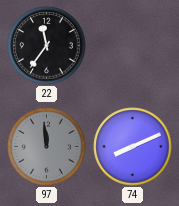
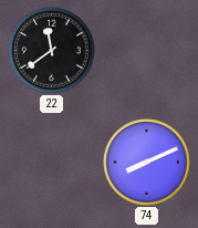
22: 11:36 -> 11:39
97: 11:59 -> none
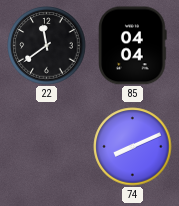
85: none -> 04:04
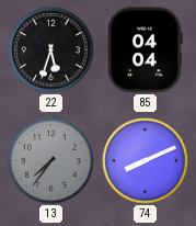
22: 11:39 -> 5:33
13: none -> 7:36
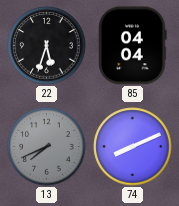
13: 7:36 -> 7:41
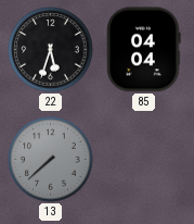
13: 7:41 -> 7:38
74: 8:11 -> none
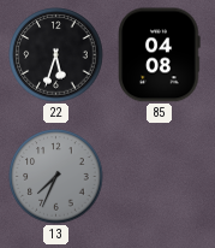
85: 04:04 -> 04:08
13: 7:38 -> 7:34
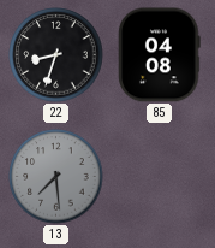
22: 5:33 -> 8:33
13: 7:34 -> 7:29
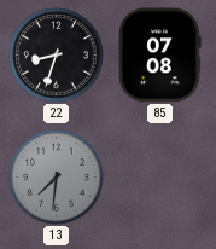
85: 04:08 -> 07:08
13: 7:29 -> 7:31
